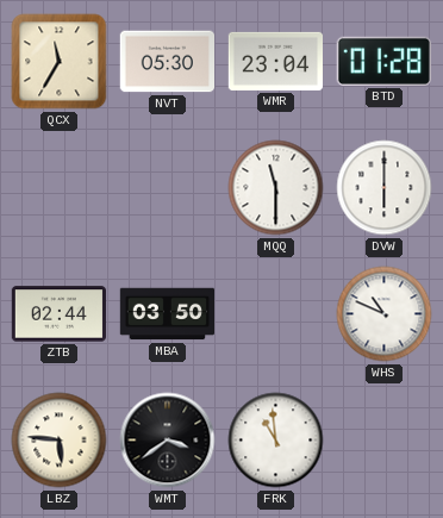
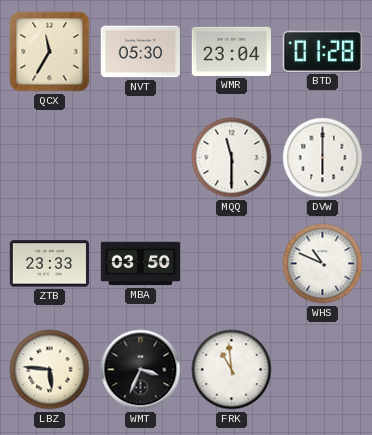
ZTB: 02:44 -> 23:33
WMT: 3:39 -> 3:34
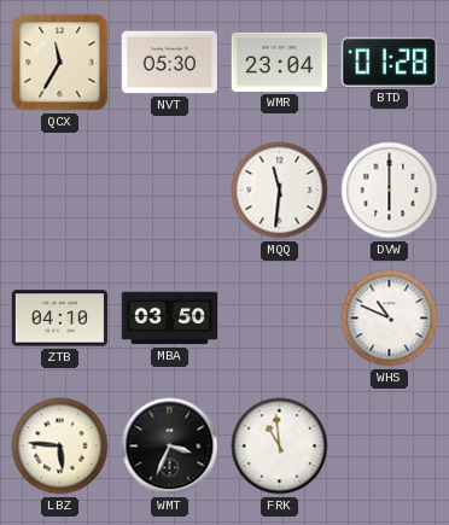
MQQ: 11:30 -> 11:31
ZTB: 23:33 -> 04:10
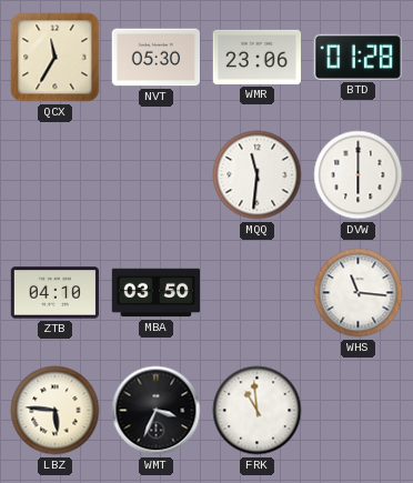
WMR: 23:04 -> 23:06
WHS: 10:49 -> 11:16
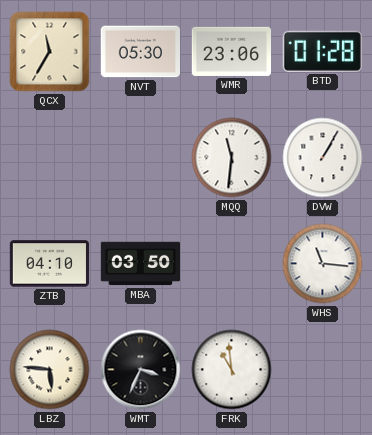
DVW: 6:00 -> 1:05
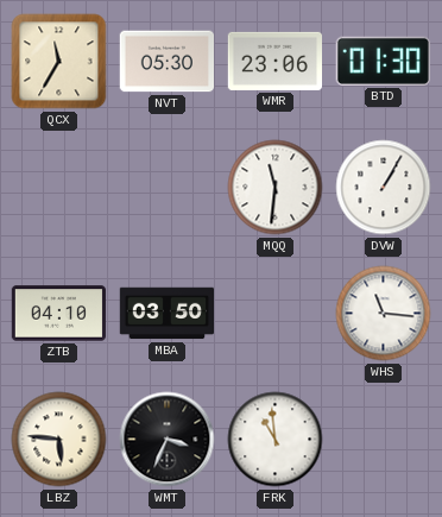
BTD: 01:28 -> 01:30
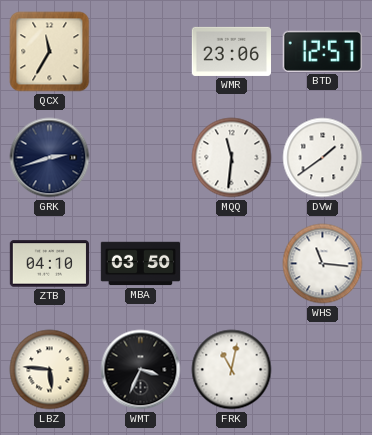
NVT: 05:30 -> none
BTD: 01:30 -> 12:57
GRK: none -> 2:42
DVW: 1:05 -> 1:39
FRK: 10:59 -> 11:02
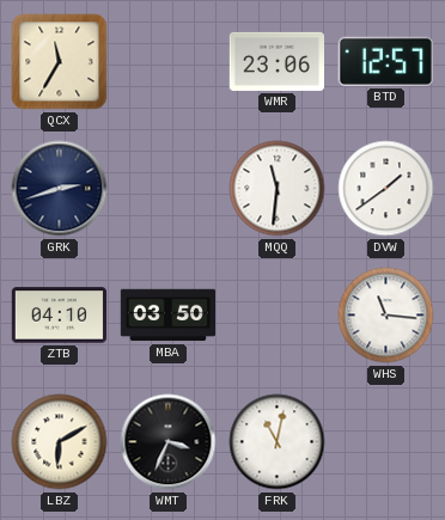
LBZ: 5:46 -> 6:10
